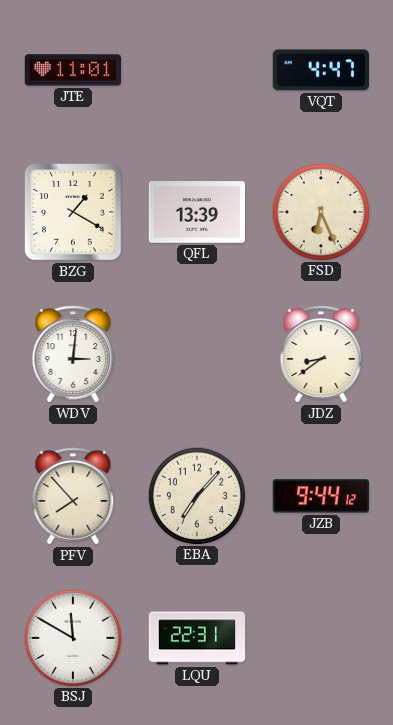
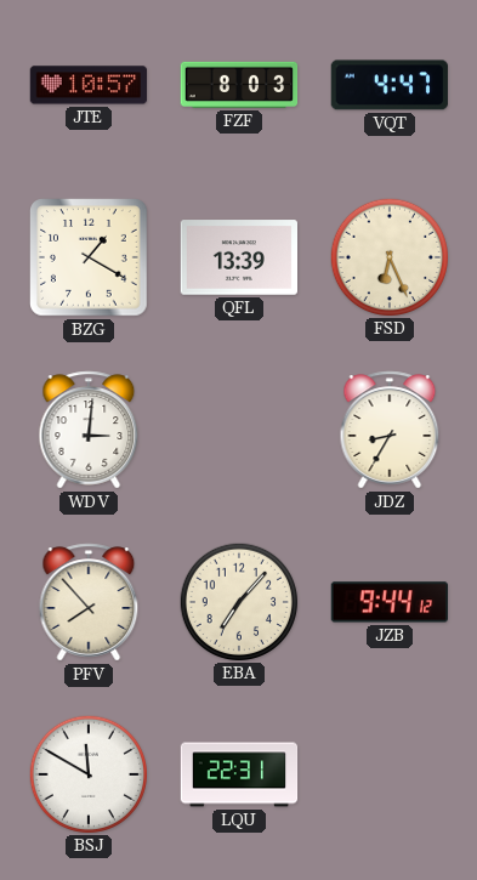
JTE: 11:01 -> 10:57
FZF: none -> 8:03
JDZ: 8:39 -> 8:35
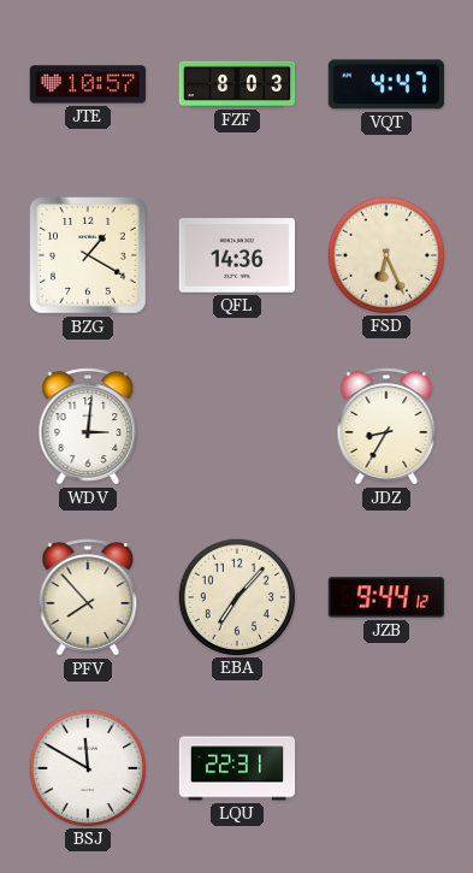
QFL: 13:39 -> 14:36
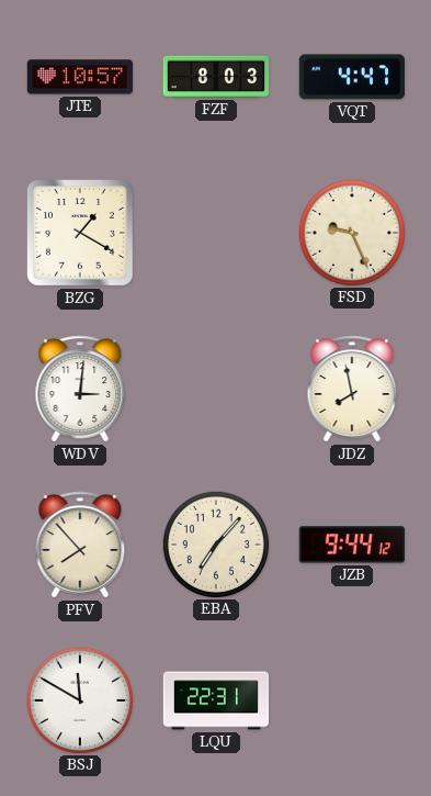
QFL: 14:36 -> none
FSD: 6:26 -> 9:26
JDZ: 8:35 -> 7:58
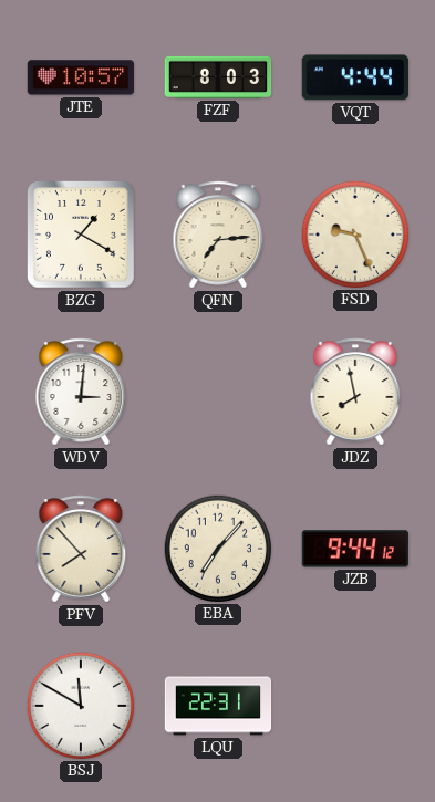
VQT: 4:47 -> 4:44
QFN: none -> 7:14
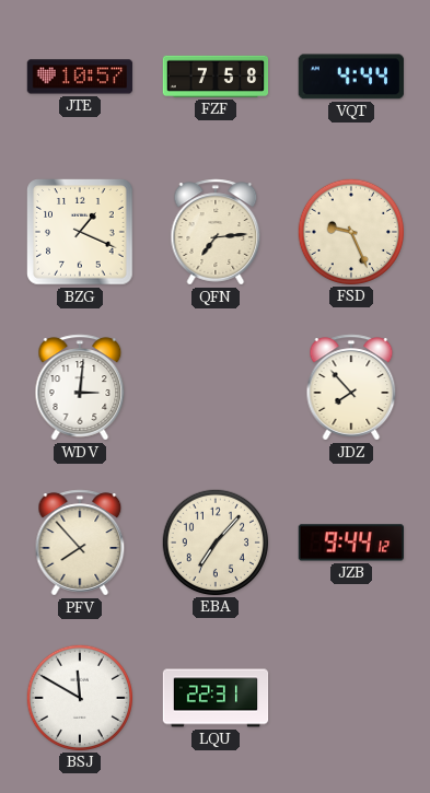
FZF: 8:03 -> 7:58
BZG: 1:20 -> 1:19
JDZ: 7:58 -> 7:53
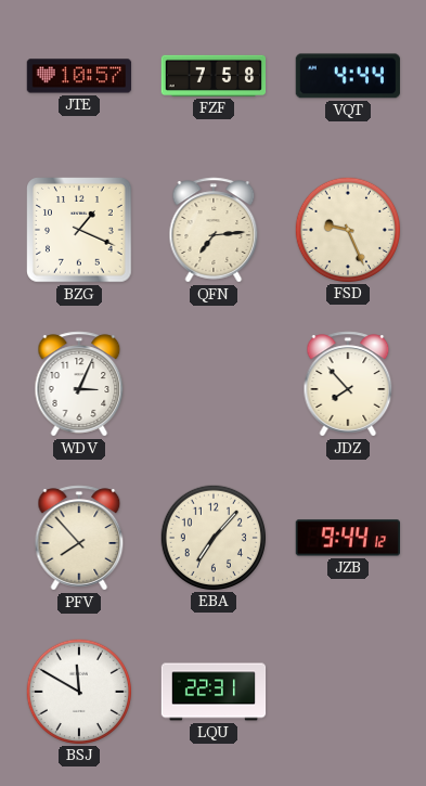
WDV: 3:01 -> 3:04
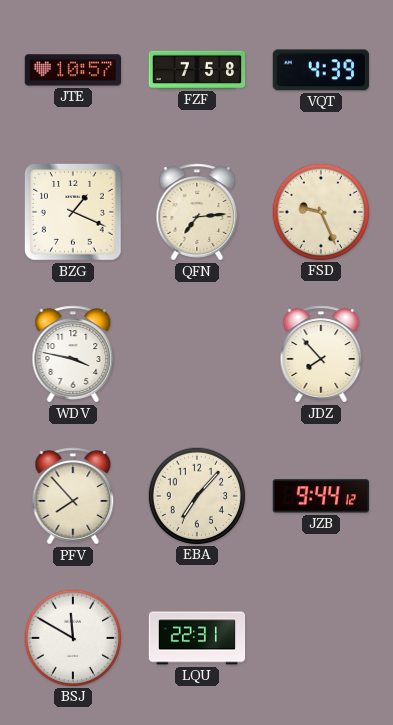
VQT: 4:44 -> 4:39
WDV: 3:04 -> 3:47
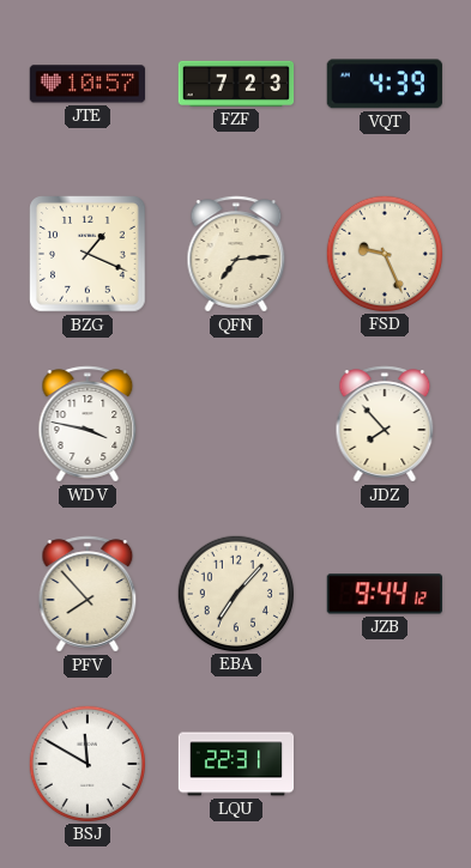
FZF: 7:58 -> 7:23
